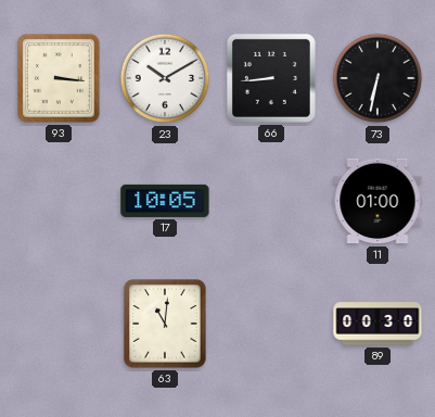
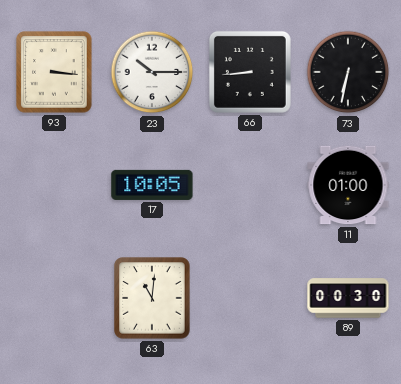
23: 10:10 -> 10:15
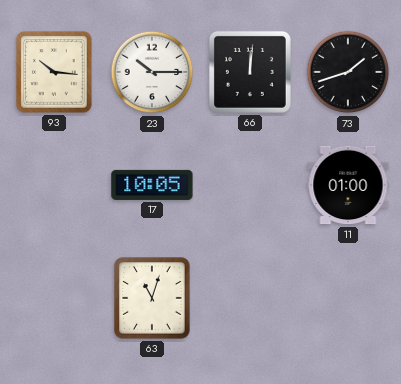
93: 3:16 -> 10:16
66: 8:44 -> 12:01
73: 6:32 -> 1:42
63: 11:01 -> 11:03
89: 00:30 -> none
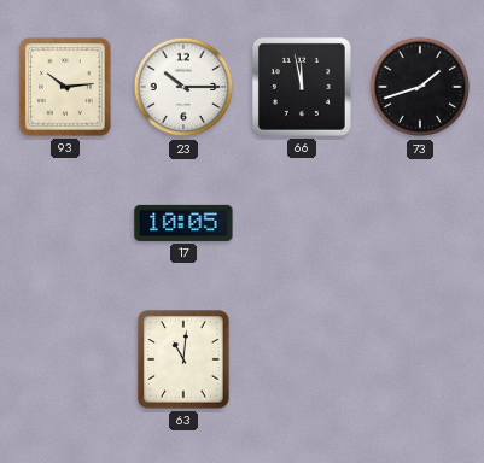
93: 10:16 -> 10:14
66: 12:01 -> 11:58
11: 01:00 -> none
63: 11:03 -> 11:01
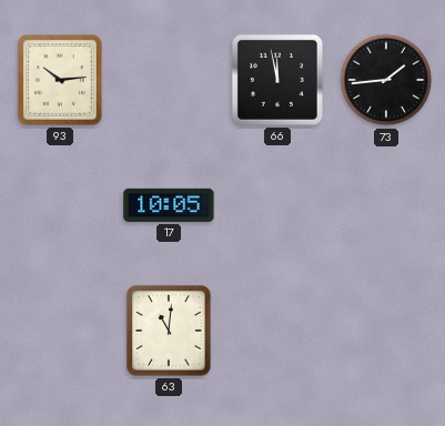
23: 10:15 -> none
73: 1:42 -> 1:44
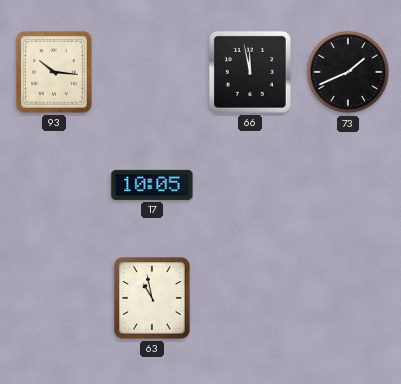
93: 10:14 -> 10:16
73: 1:44 -> 1:41
63: 11:01 -> 10:58
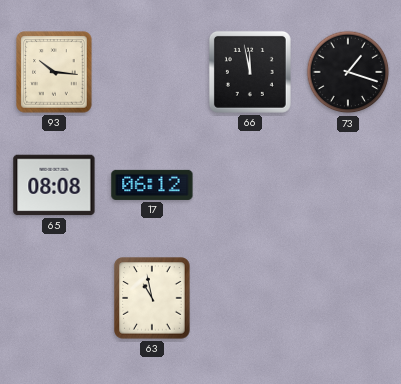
73: 1:41 -> 1:18
65: none -> 08:08
17: 10:05 -> 06:12
